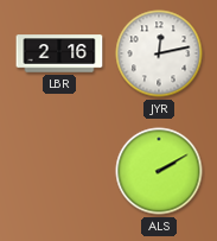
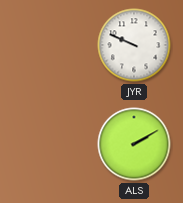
LBR: 2:16 -> none
JYR: 12:13 -> 9:49
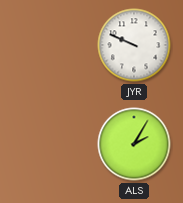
ALS: 2:10 -> 2:05
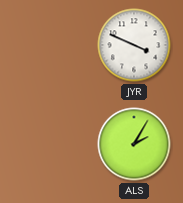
JYR: 9:49 -> 3:49
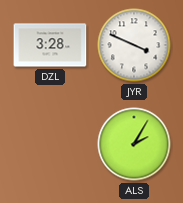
DZL: none -> 3:28
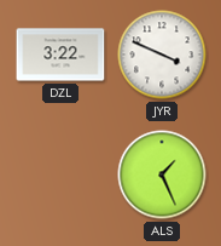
DZL: 3:28 -> 3:22
ALS: 2:05 -> 1:26
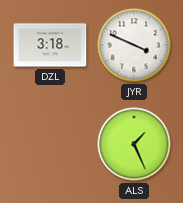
DZL: 3:22 -> 3:18
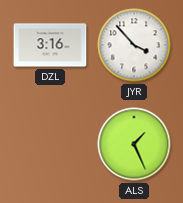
DZL: 3:18 -> 3:16
JYR: 3:49 -> 3:53
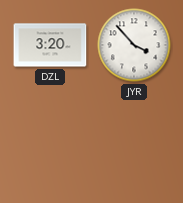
DZL: 3:16 -> 3:20
ALS: 1:26 -> none
